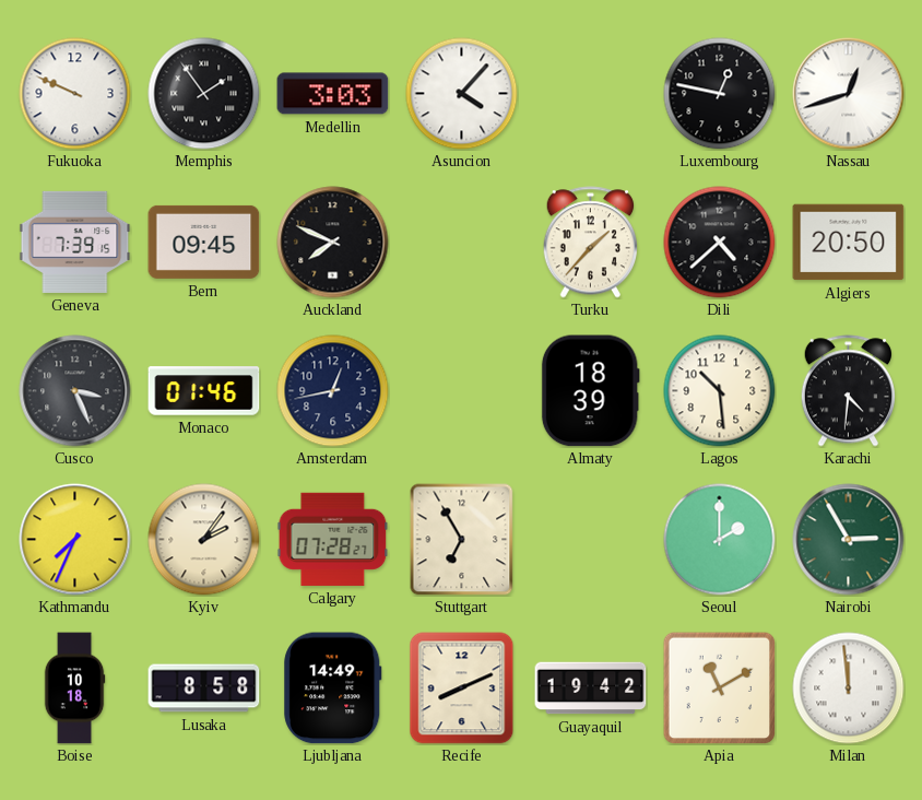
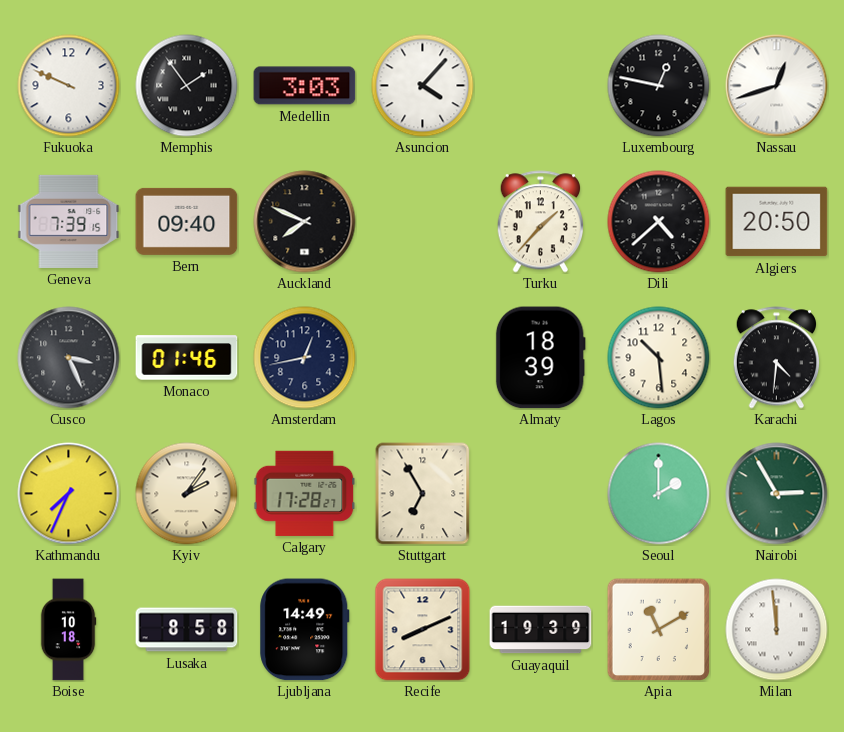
Bern: 09:45 -> 09:40
Calgary: 07:28 -> 17:28
Guayaquil: 19:42 -> 19:39
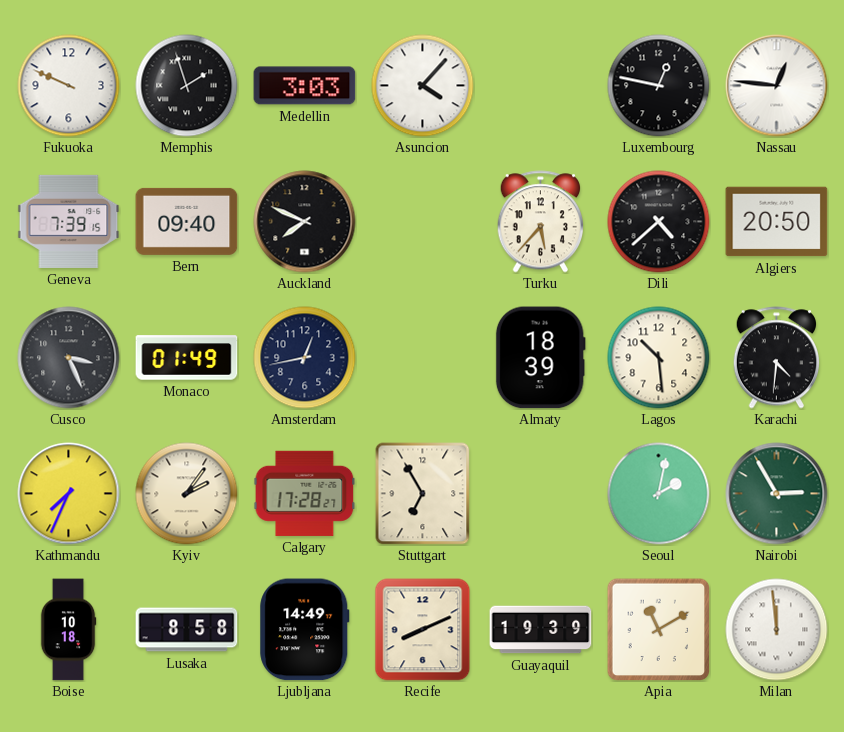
Memphis: 1:54 -> 1:57
Nassau: 12:42 -> 12:46
Turku: 1:37 -> 5:37
Monaco: 01:46 -> 01:49
Seoul: 2:00 -> 2:02
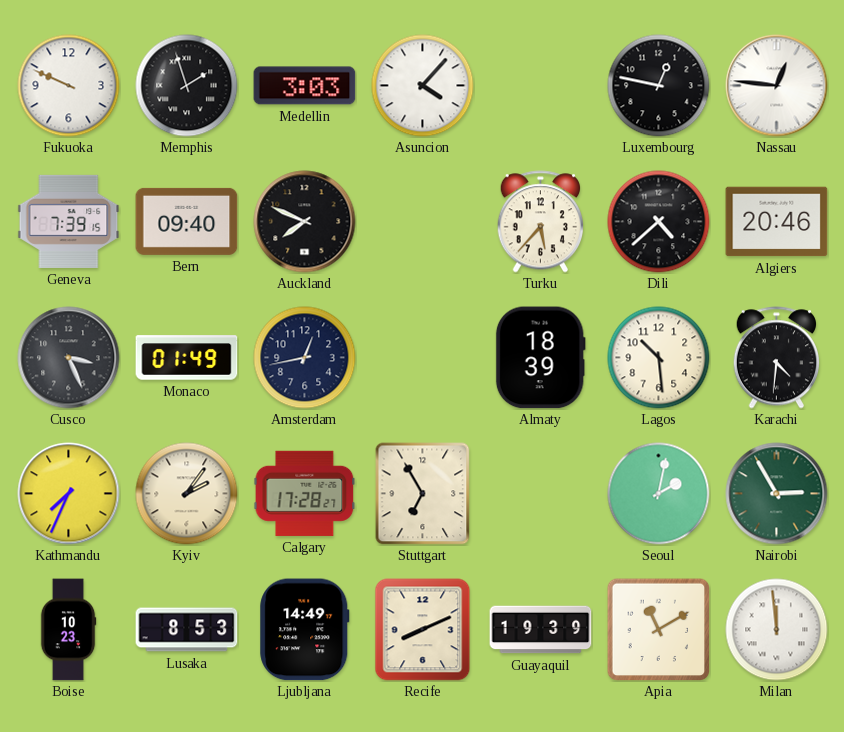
Algiers: 20:50 -> 20:46
Boise: 10:18 -> 10:23
Lusaka: 8:58 -> 8:53
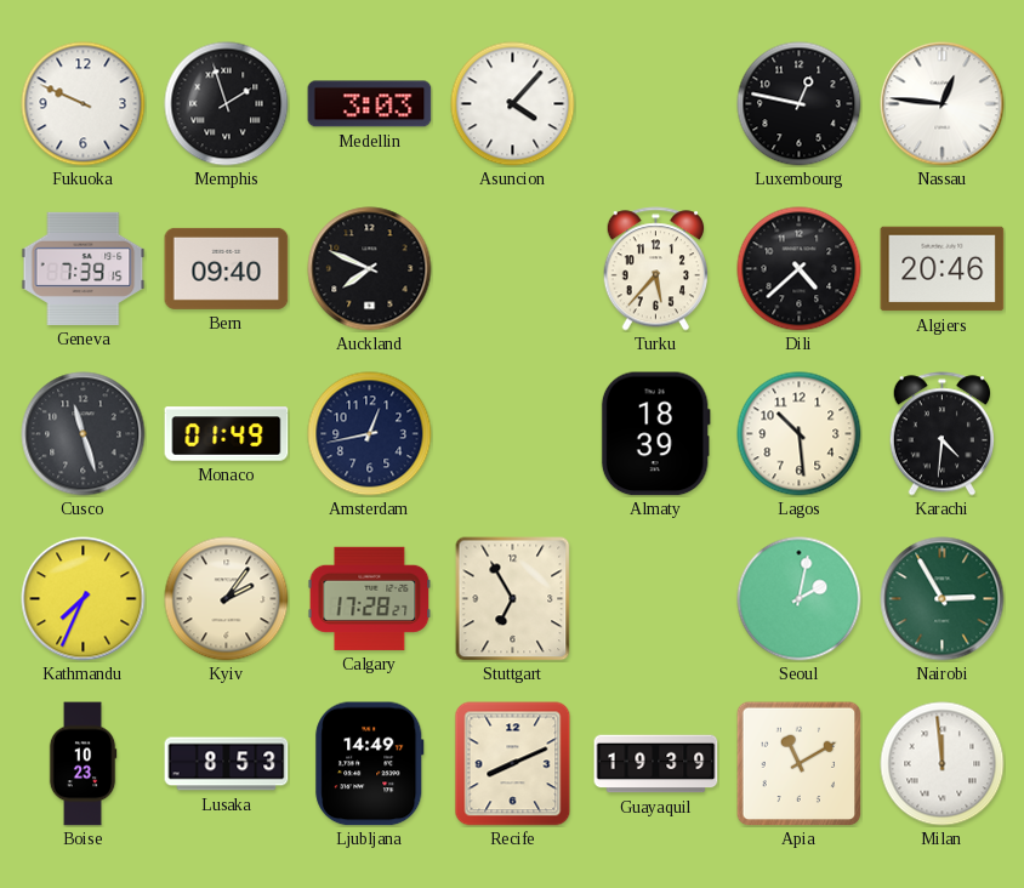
Cusco: 3:26 -> 11:27
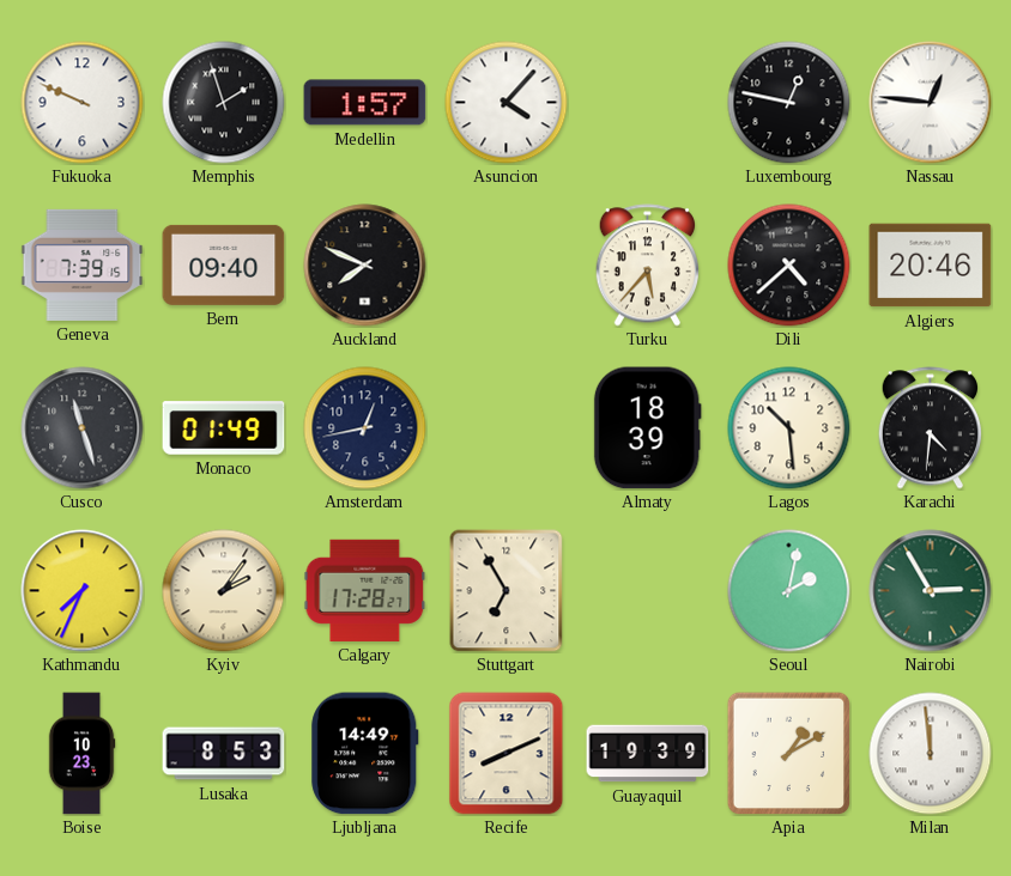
Medellin: 3:03 -> 1:57
Apia: 11:10 -> 1:10
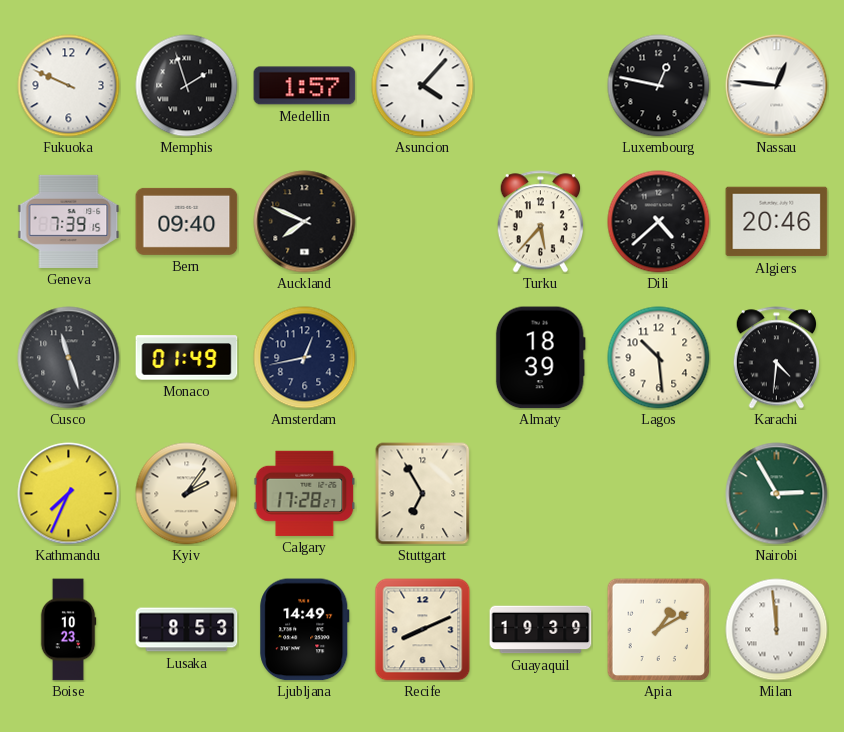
Seoul: 2:02 -> none
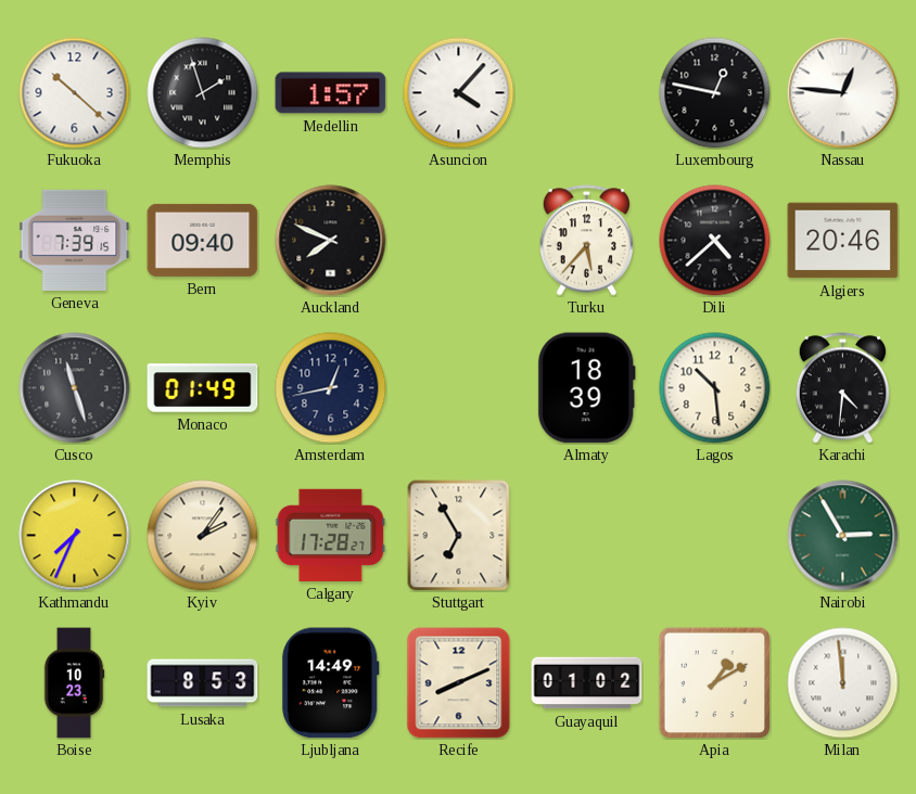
Fukuoka: 9:49 -> 10:22
Guayaquil: 19:39 -> 01:02
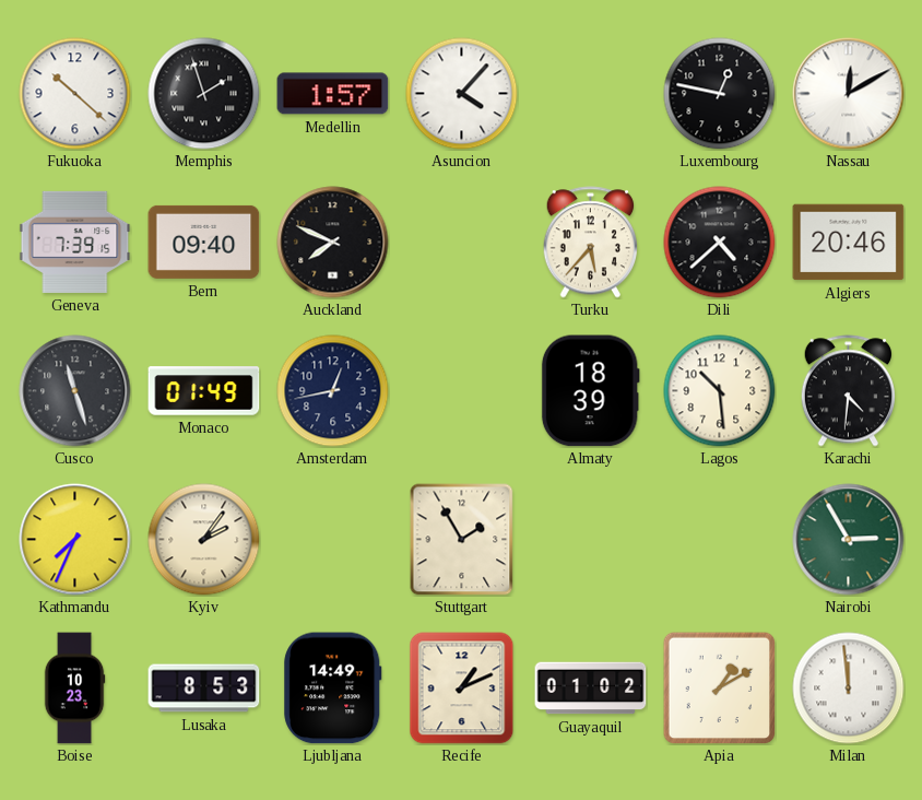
Nassau: 12:46 -> 12:10
Calgary: 17:28 -> none
Stuttgart: 6:55 -> 1:55
Recife: 8:11 -> 1:11
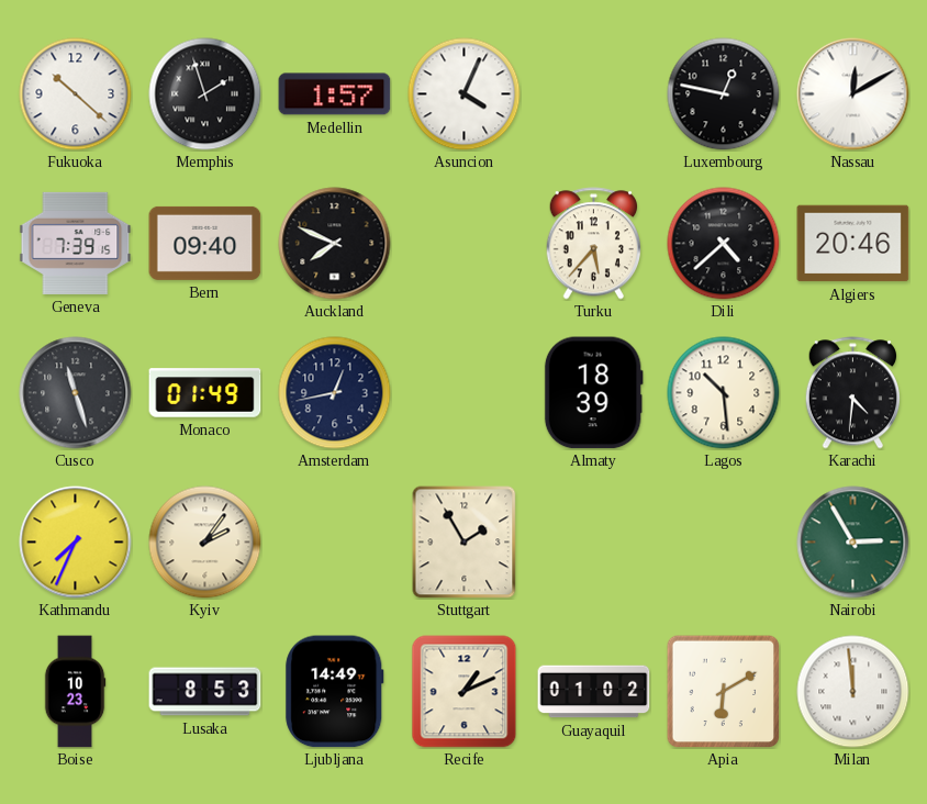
Asuncion: 4:07 -> 4:04
Apia: 1:10 -> 6:10
